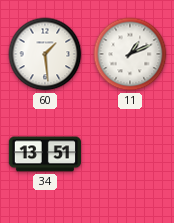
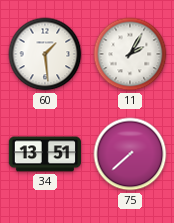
11: 1:11 -> 2:05
75: none -> 7:38
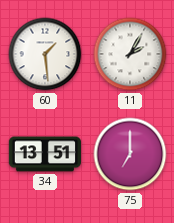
75: 7:38 -> 7:00
